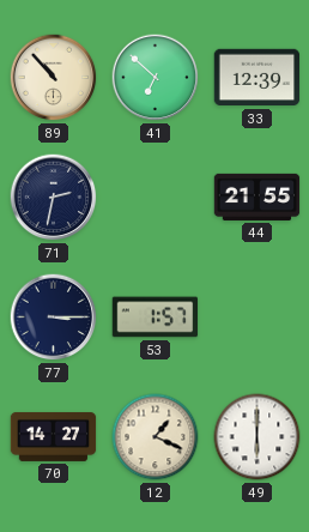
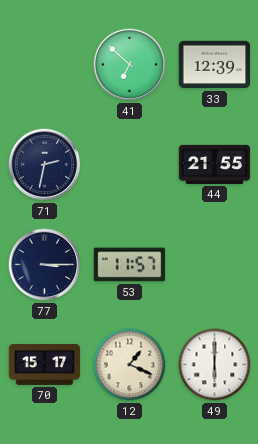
89: 10:53 -> none
53: 1:57 -> 11:57
70: 14:27 -> 15:17
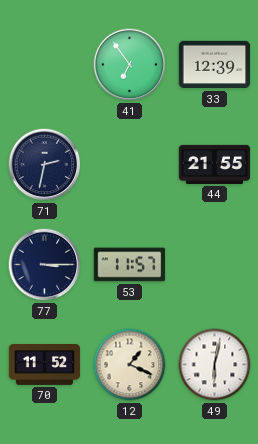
41: 6:52 -> 6:54
70: 15:17 -> 11:52
49: 6:00 -> 6:02
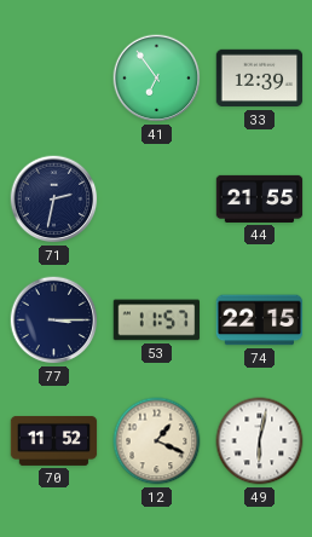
74: none -> 22:15
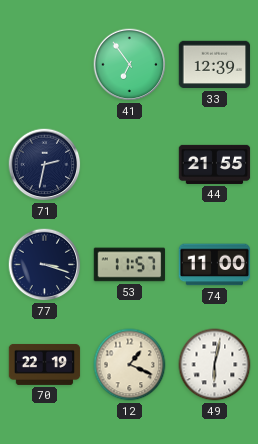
77: 3:15 -> 3:18
74: 22:15 -> 11:00
70: 11:52 -> 22:19
